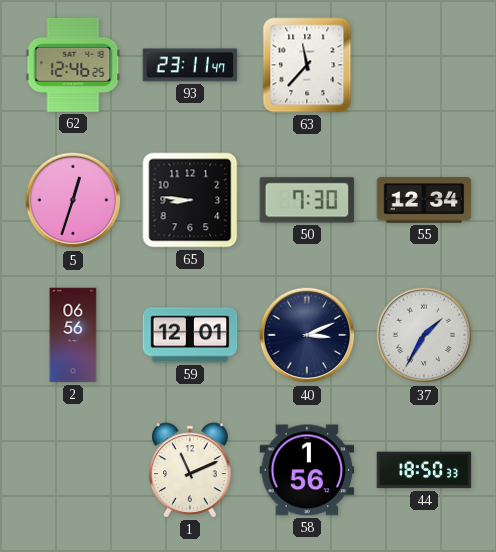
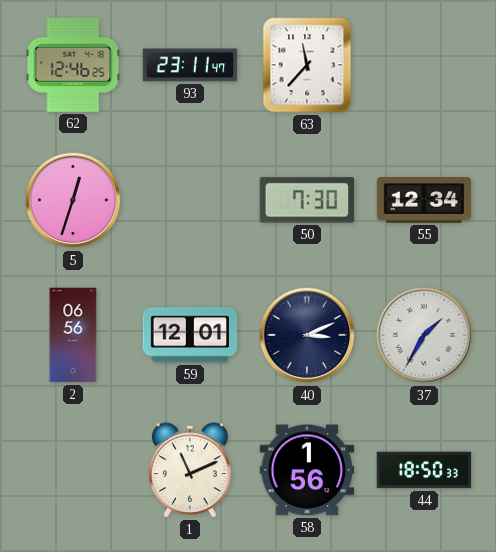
65: 8:46 -> none
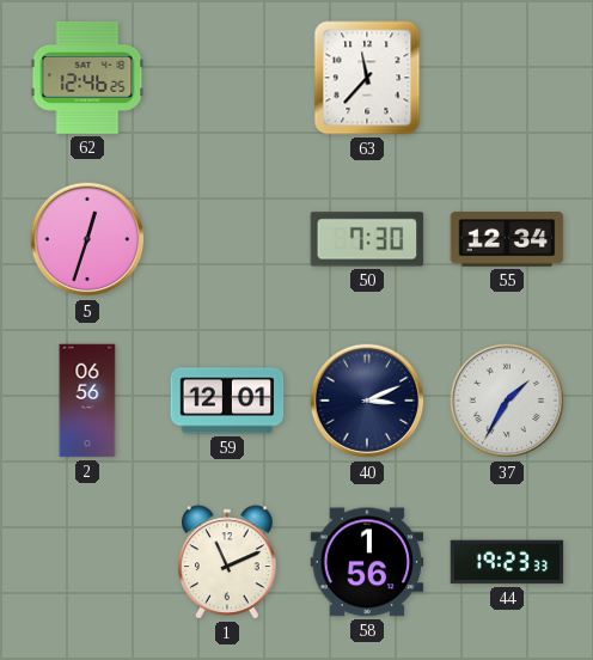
93: 23:11 -> none
44: 18:50 -> 19:23
